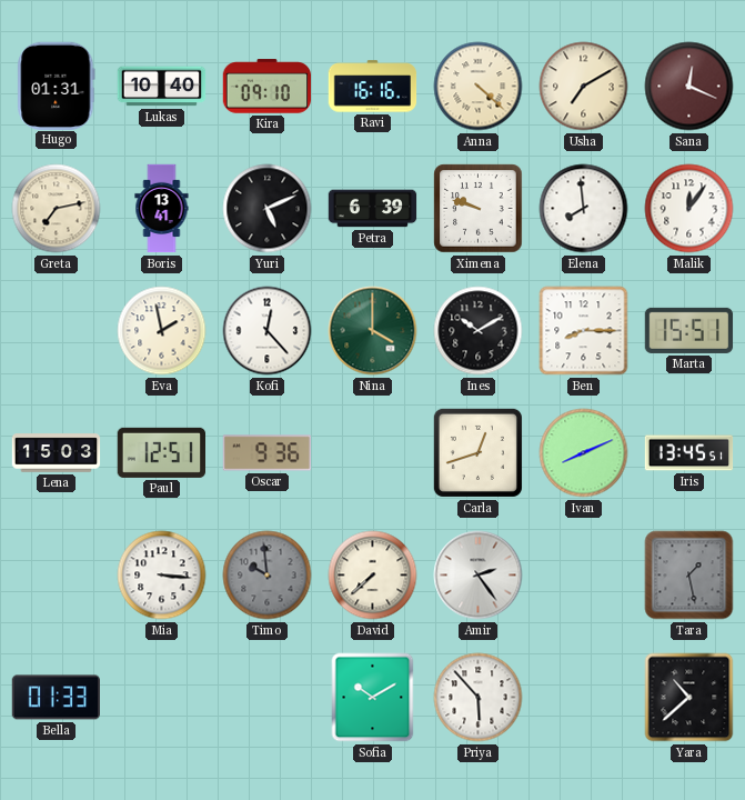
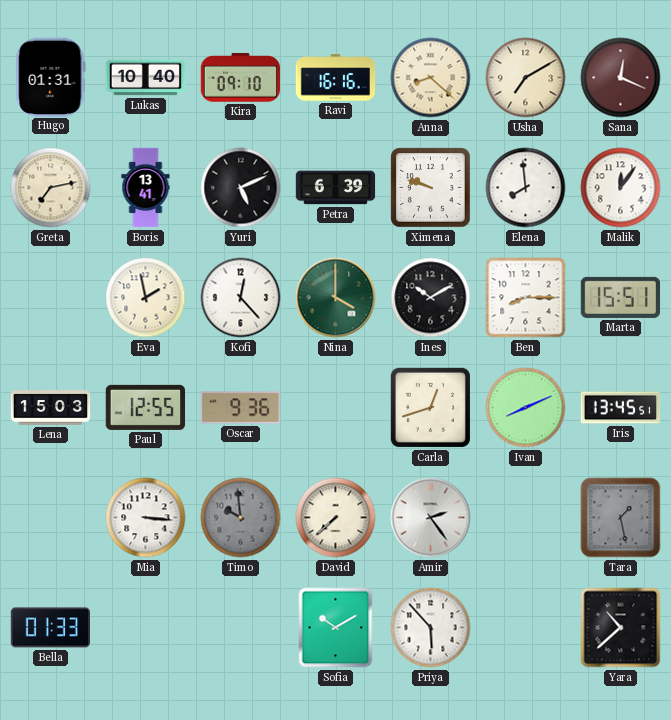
Anna: 4:22 -> 8:22
Paul: 12:51 -> 12:55
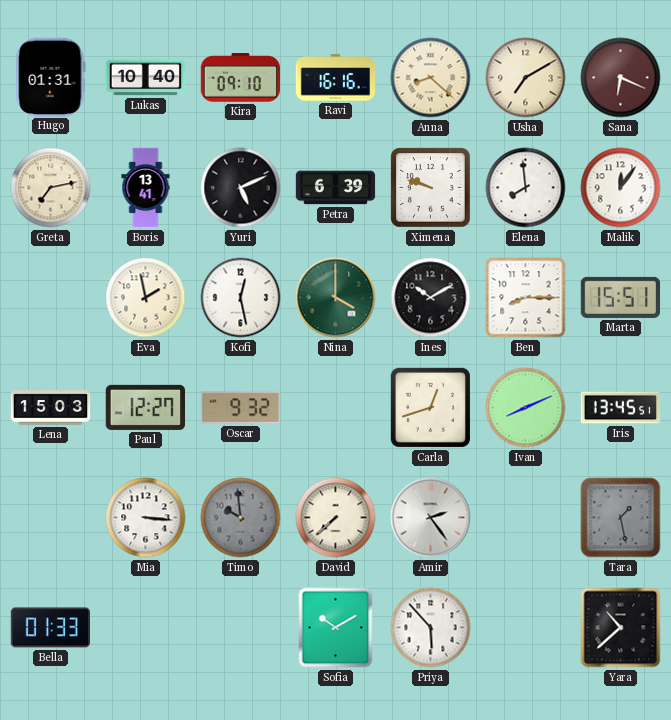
Sana: 12:19 -> 6:19
Kofi: 12:23 -> 12:28
Paul: 12:55 -> 12:27
Oscar: 9:36 -> 9:32
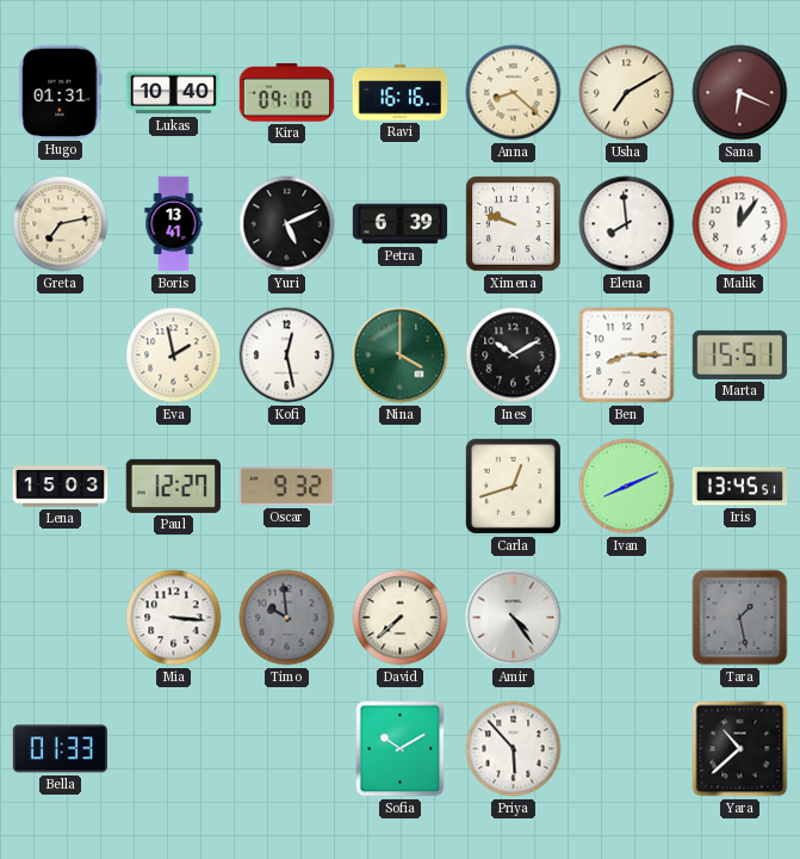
Amir: 2:24 -> 4:24
